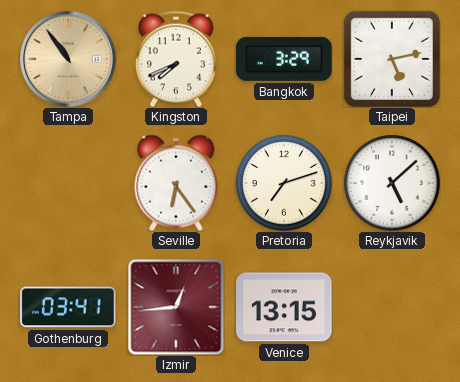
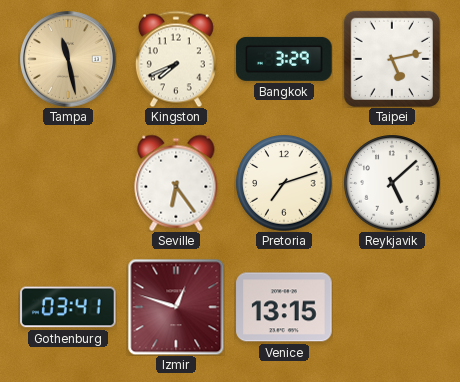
Tampa: 10:54 -> 11:28
Izmir: 12:44 -> 12:48
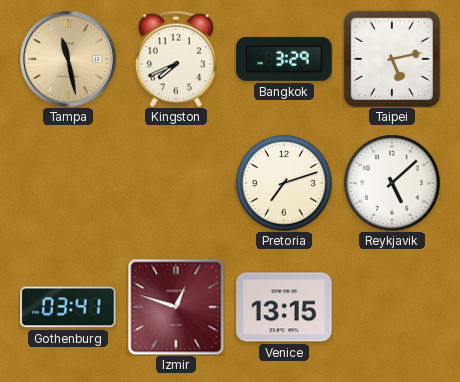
Seville: 6:24 -> none
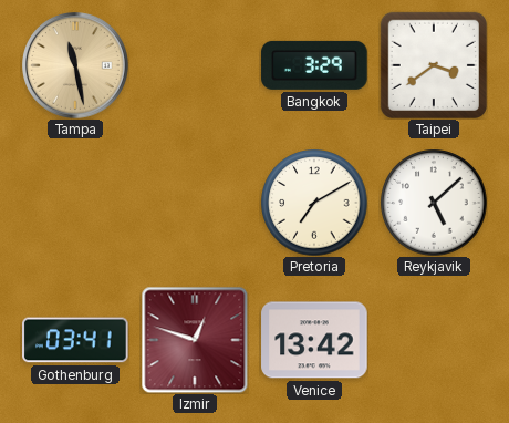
Kingston: 7:41 -> none
Taipei: 5:13 -> 3:39
Pretoria: 7:12 -> 7:10
Venice: 13:15 -> 13:42
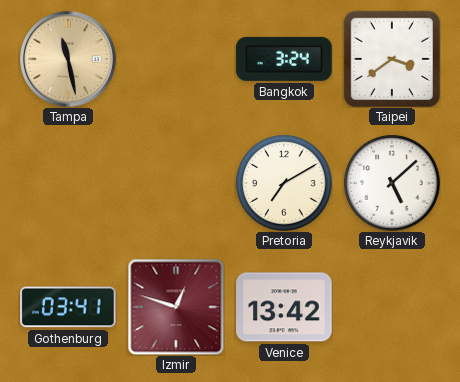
Bangkok: 3:29 -> 3:24
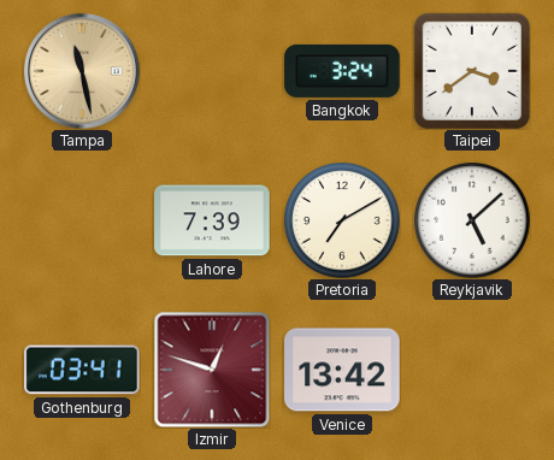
Lahore: none -> 7:39
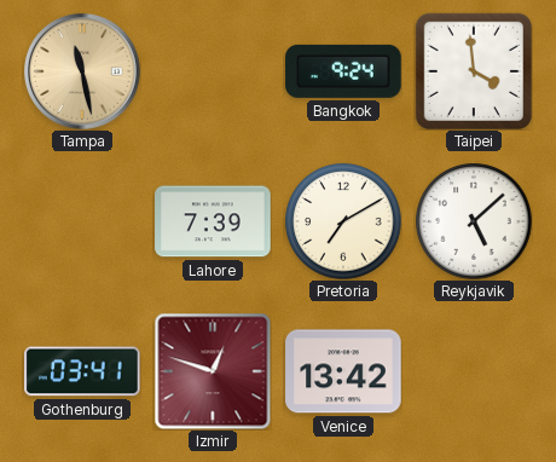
Bangkok: 3:24 -> 9:24
Taipei: 3:39 -> 3:59
